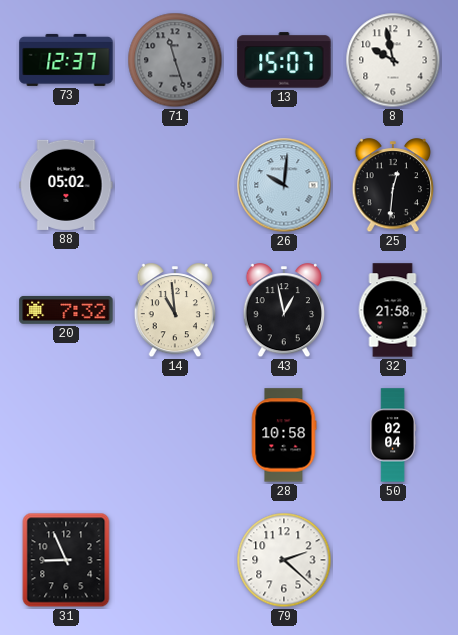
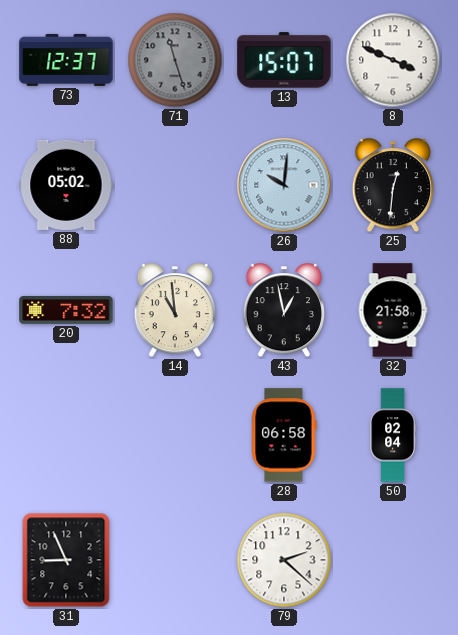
8: 9:58 -> 3:49
28: 10:58 -> 06:58
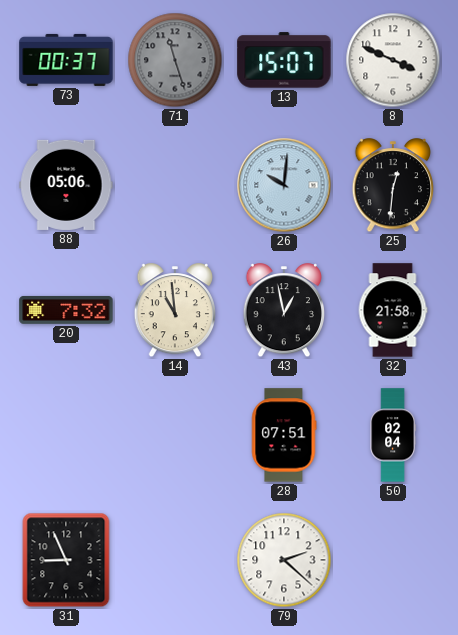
73: 12:37 -> 00:37
88: 05:02 -> 05:06
28: 06:58 -> 07:51
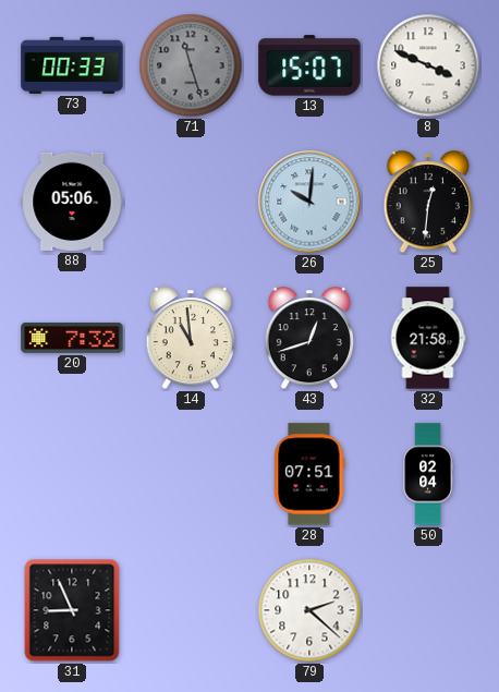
73: 00:37 -> 00:33
43: 12:58 -> 12:42
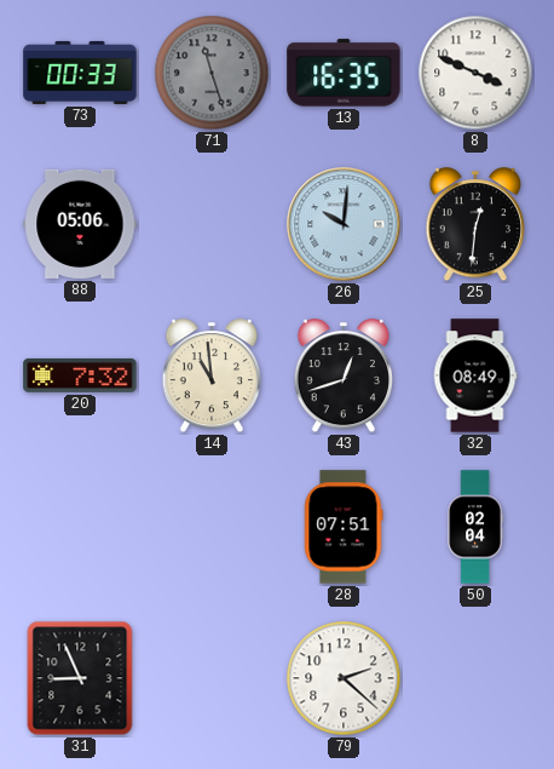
13: 15:07 -> 16:35
32: 21:58 -> 08:49
